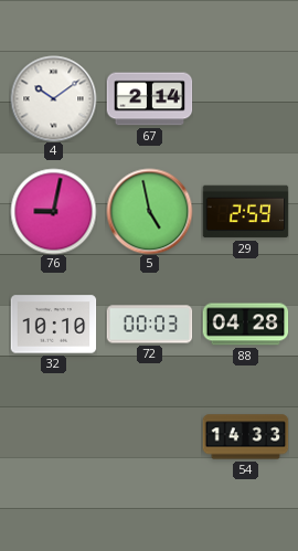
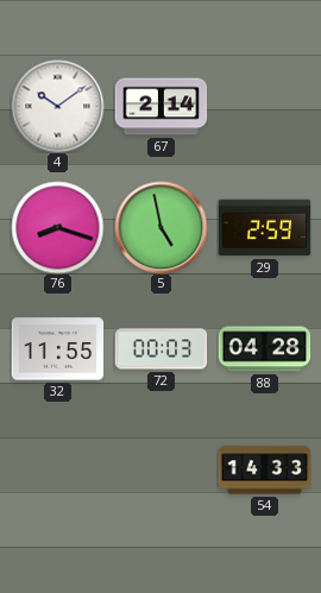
76: 9:02 -> 8:18
32: 10:10 -> 11:55
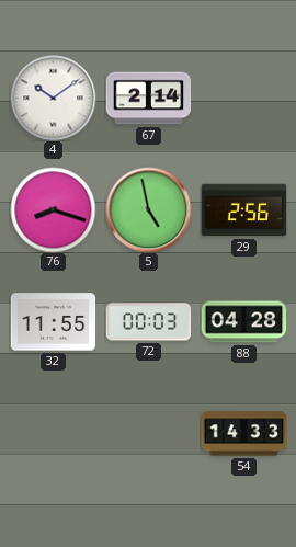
29: 2:59 -> 2:56
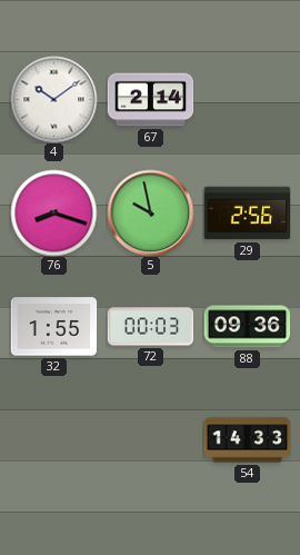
5: 4:58 -> 9:58
32: 11:55 -> 1:55
88: 04:28 -> 09:36
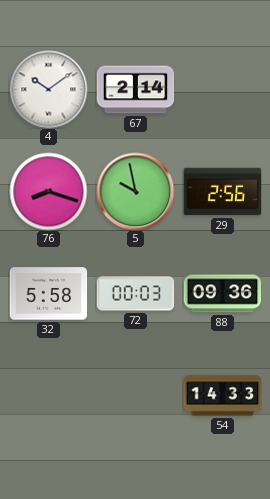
32: 1:55 -> 5:58
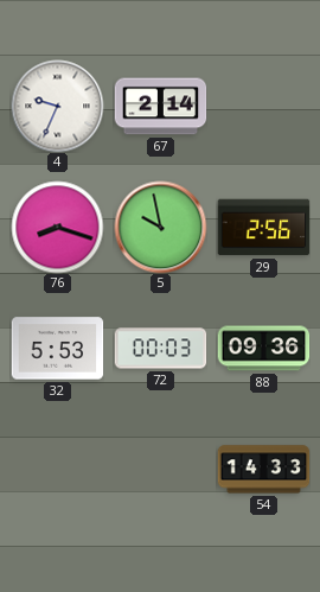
4: 10:09 -> 9:34
32: 5:58 -> 5:53
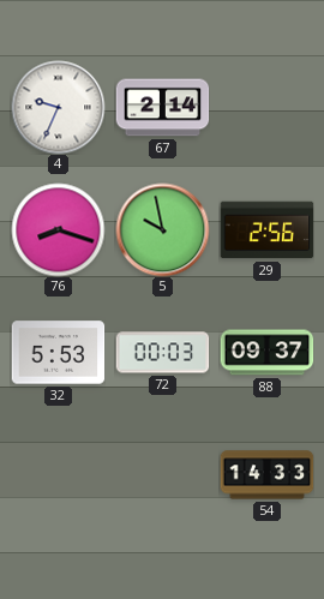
88: 09:36 -> 09:37
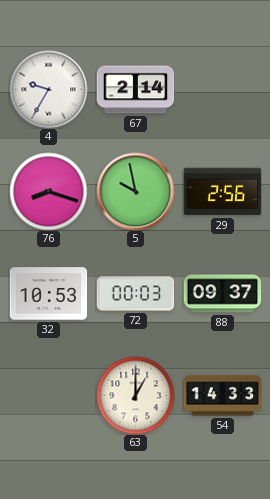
4: 9:34 -> 9:35
32: 5:53 -> 10:53
63: none -> 1:00
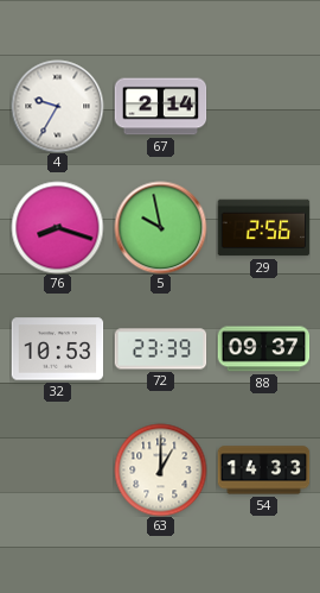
72: 00:03 -> 23:39
